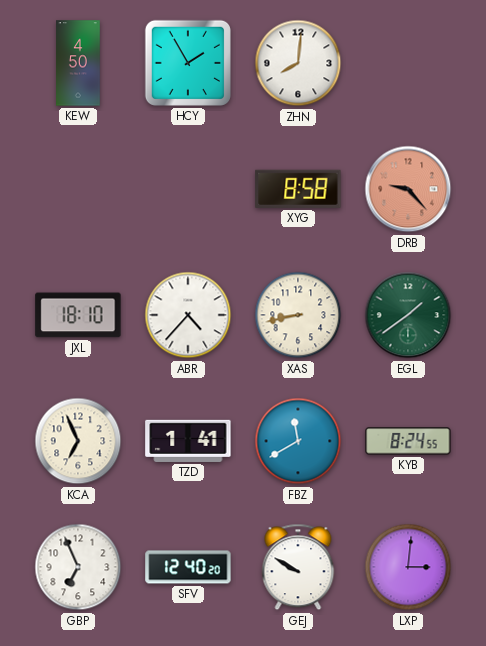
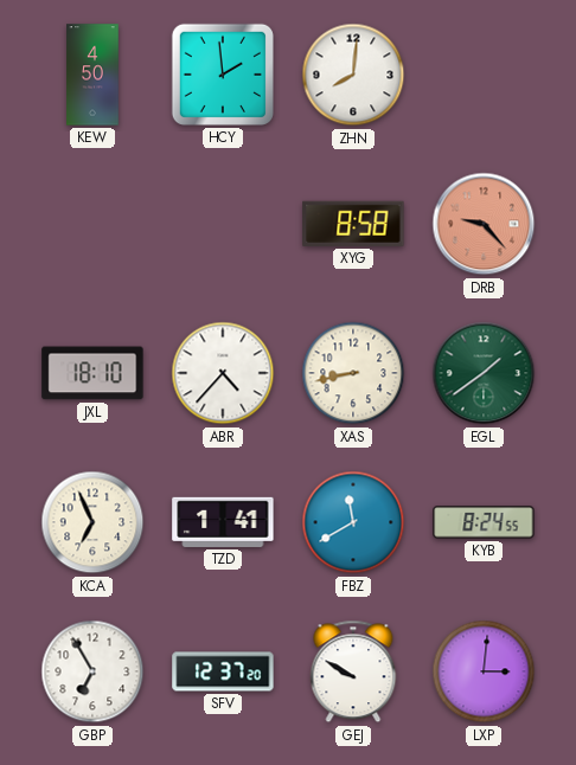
HCY: 1:55 -> 1:59
GBP: 6:56 -> 6:55
SFV: 12:40 -> 12:37
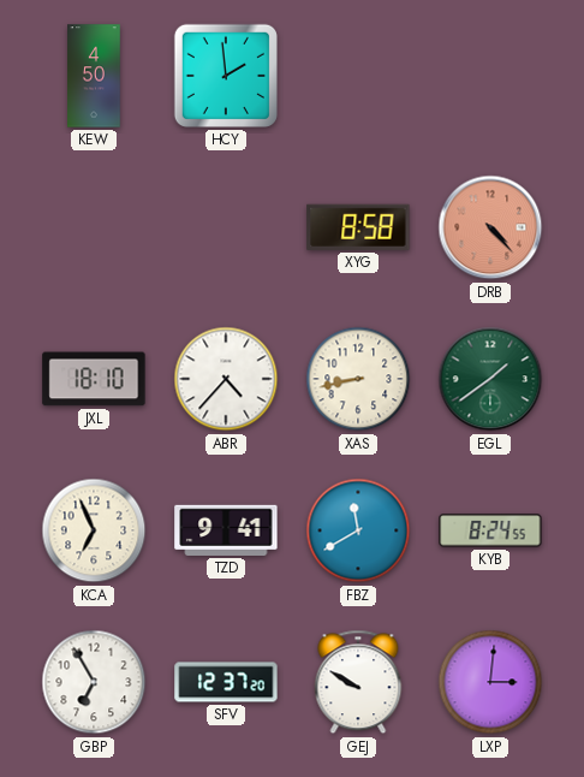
ZHN: 8:01 -> none
DRB: 9:23 -> 4:23
TZD: 1:41 -> 9:41
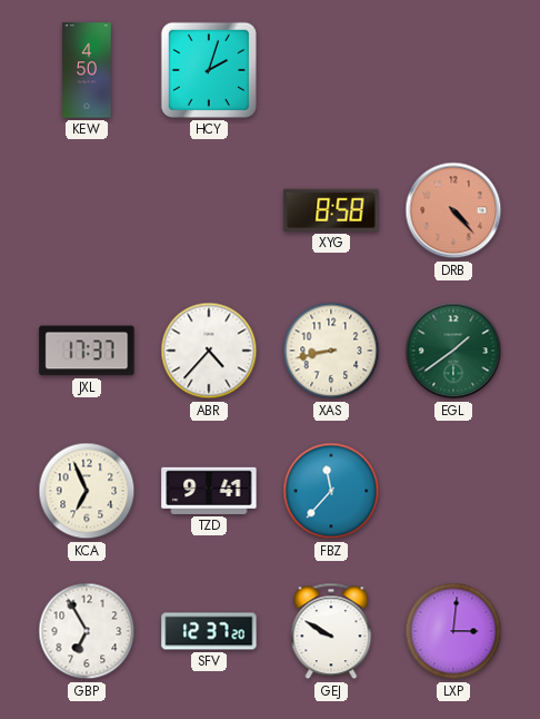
HCY: 1:59 -> 2:03
JXL: 18:10 -> 17:37
FBZ: 11:40 -> 11:37
KYB: 8:24 -> none
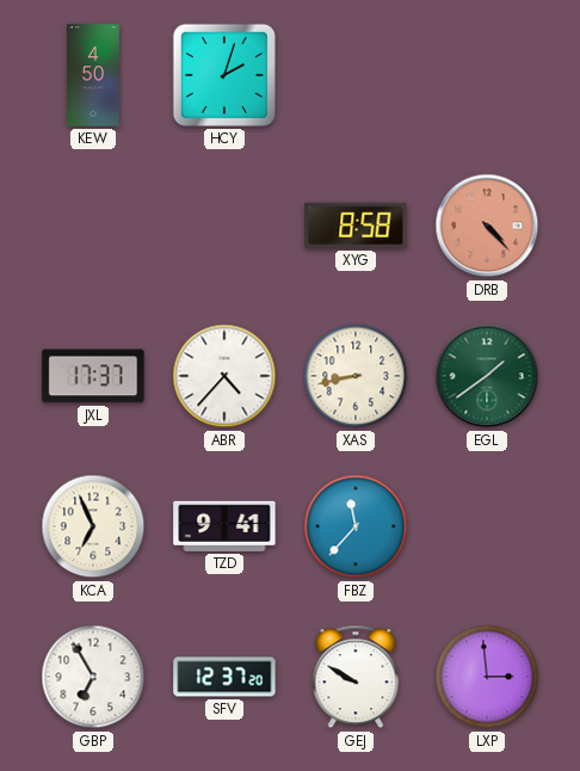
LXP: 3:01 -> 2:59
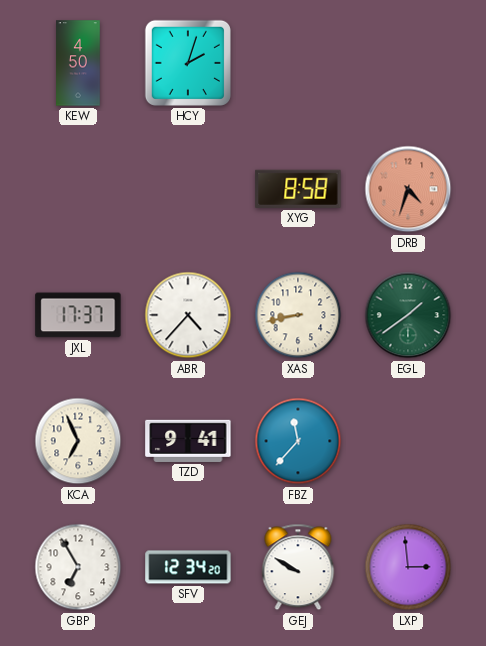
DRB: 4:23 -> 4:33
SFV: 12:37 -> 12:34
